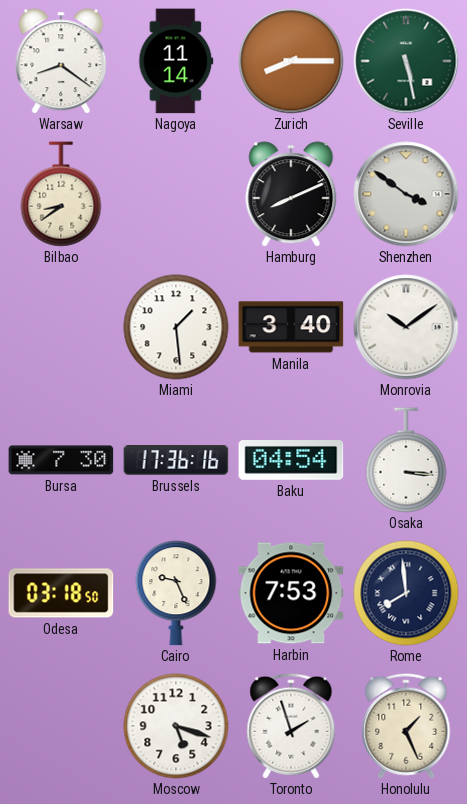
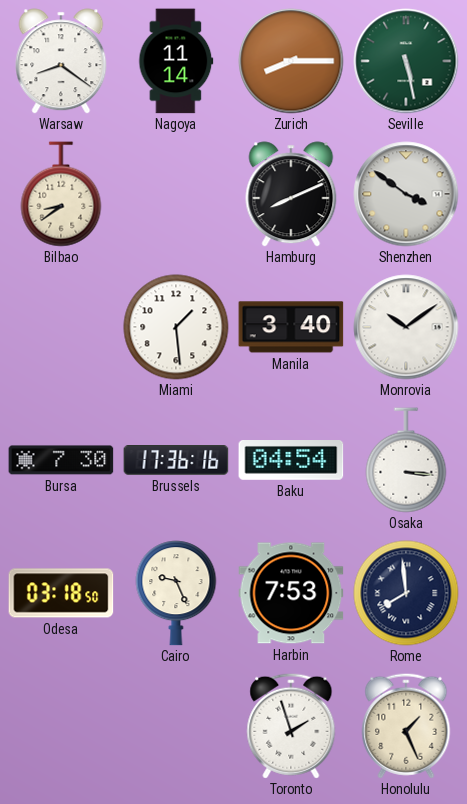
Moscow: 5:18 -> none
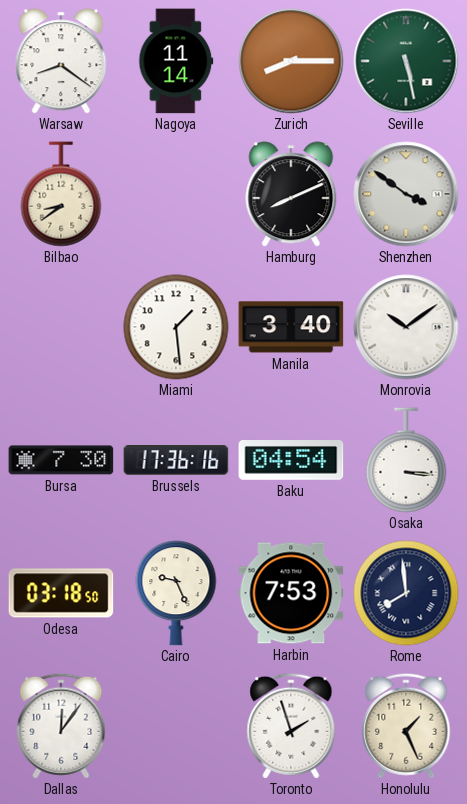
Dallas: none -> 12:06
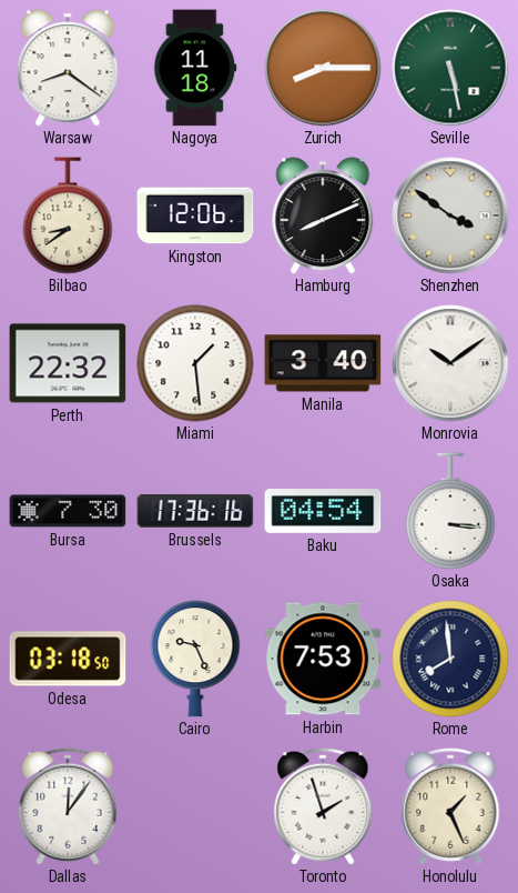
Nagoya: 11:14 -> 11:18
Kingston: none -> 12:06
Perth: none -> 22:32
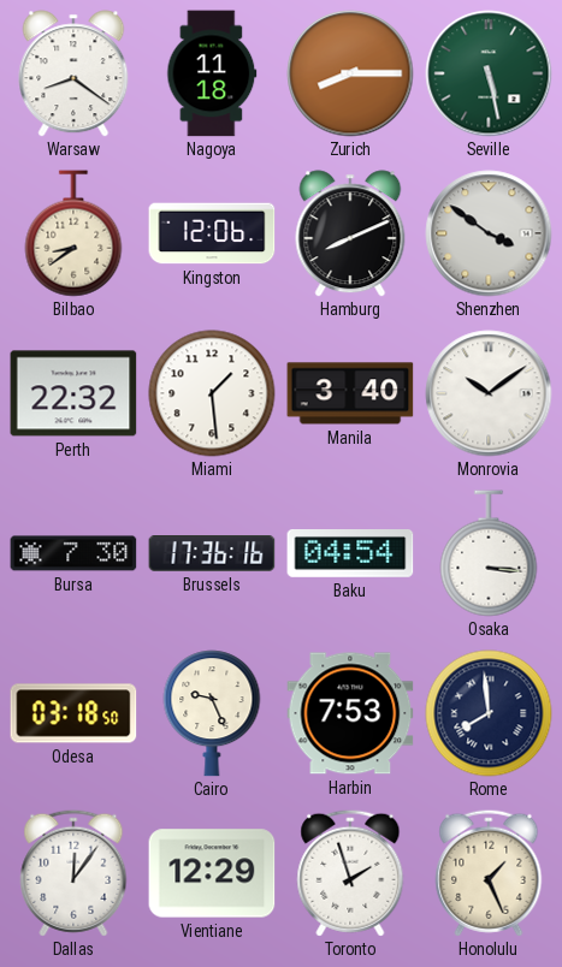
Vientiane: none -> 12:29
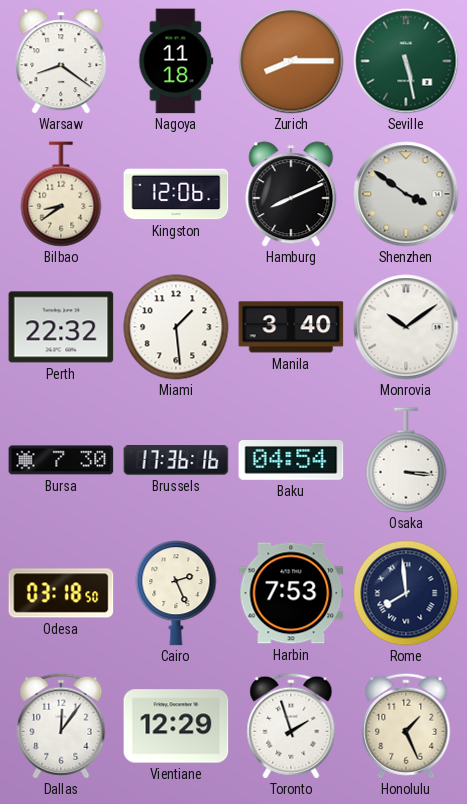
Cairo: 9:26 -> 2:26
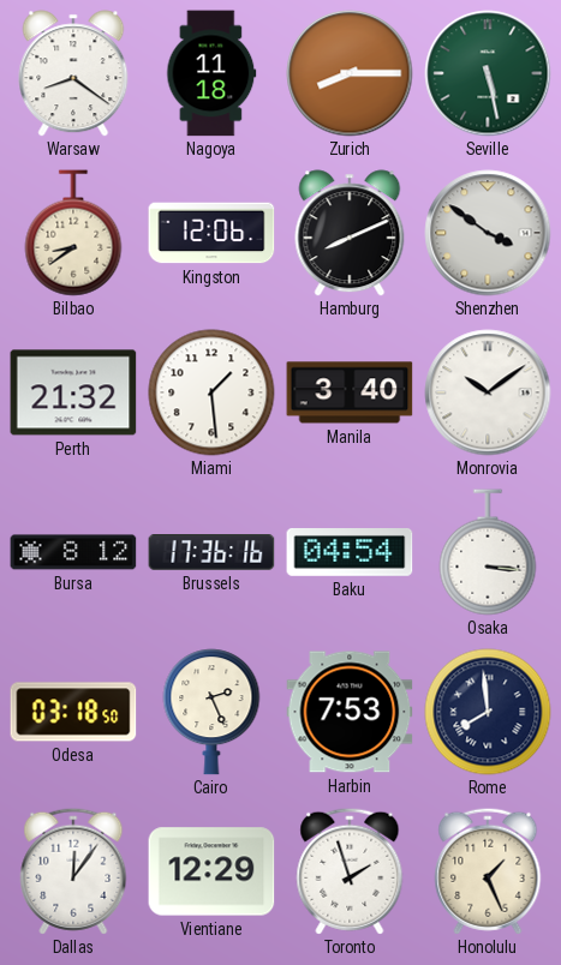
Perth: 22:32 -> 21:32
Bursa: 7:30 -> 8:12
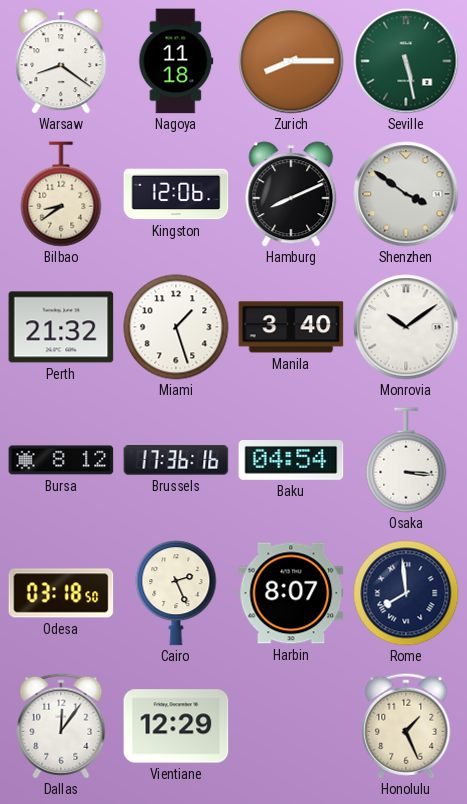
Miami: 1:29 -> 1:27
Harbin: 7:53 -> 8:07
Toronto: 1:57 -> none
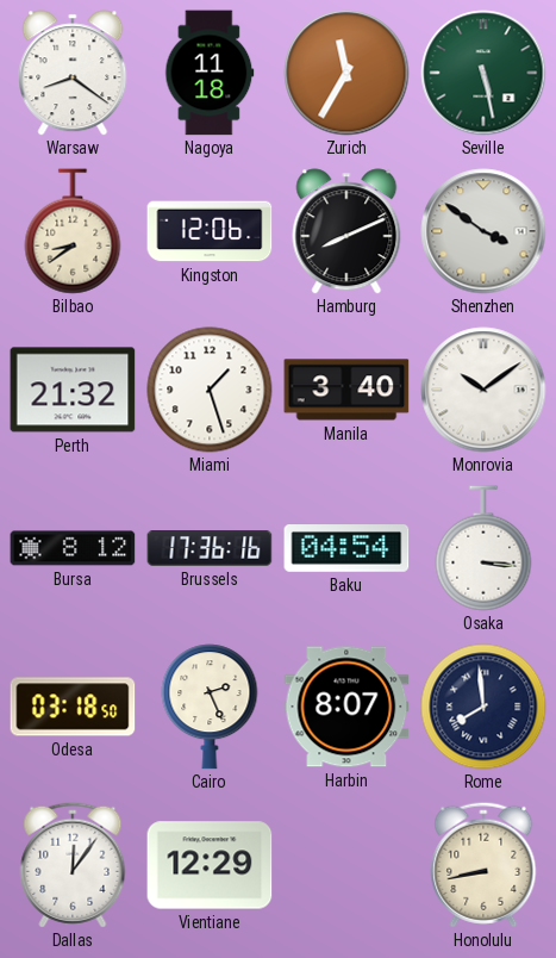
Zurich: 8:15 -> 11:35
Honolulu: 1:26 -> 8:43
